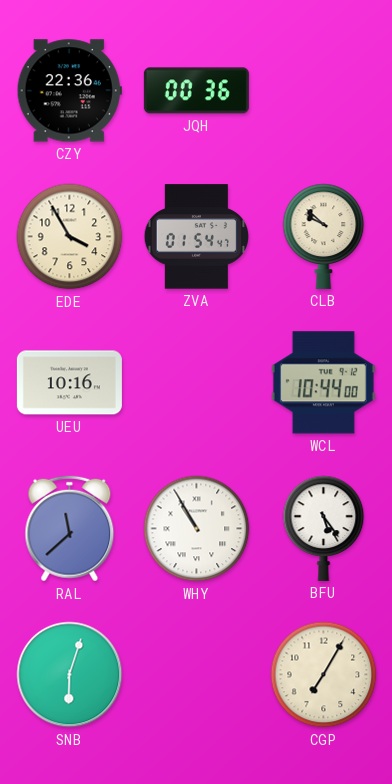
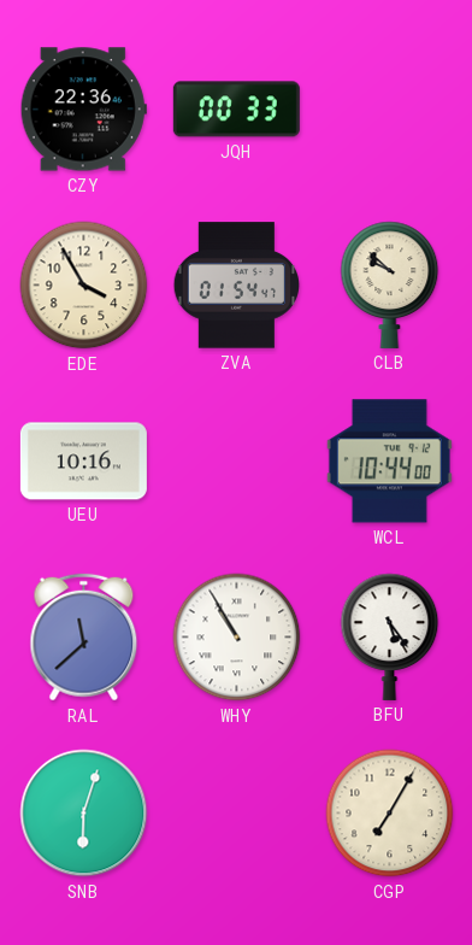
JQH: 00:36 -> 00:33
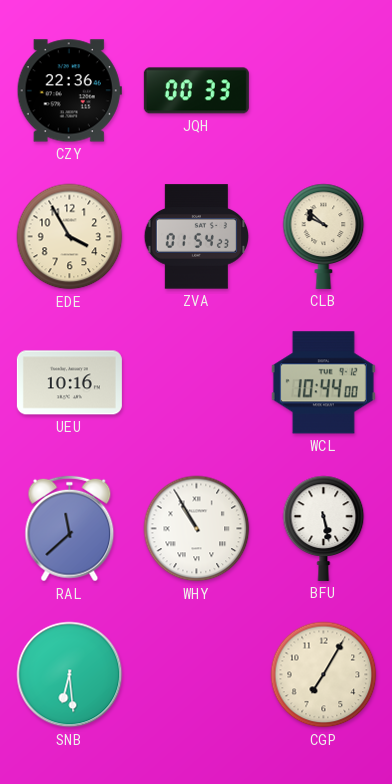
ZVA: 01:54:47 -> 01:54:23
BFU: 5:24 -> 5:28
SNB: 6:03 -> 6:29
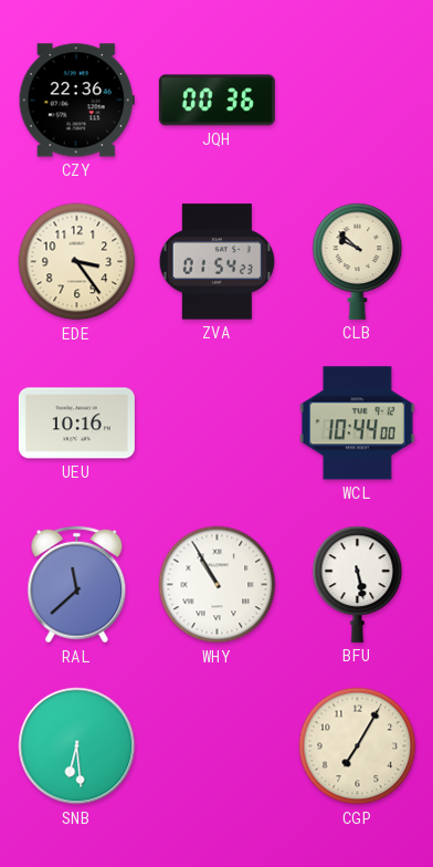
JQH: 00:33 -> 00:36
EDE: 3:55 -> 3:24
